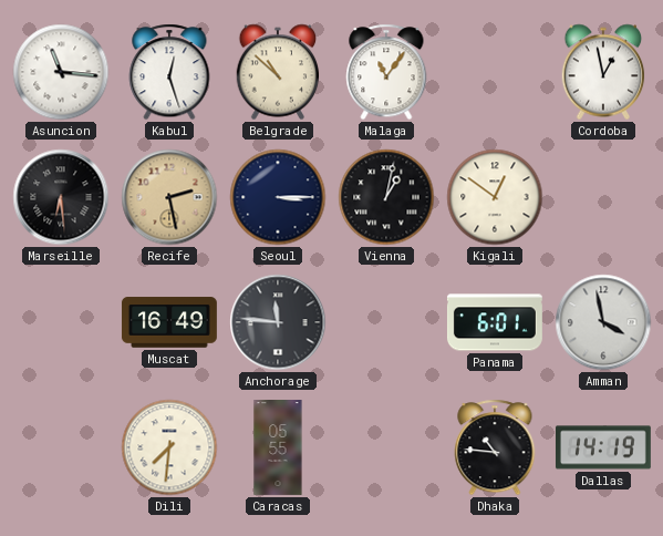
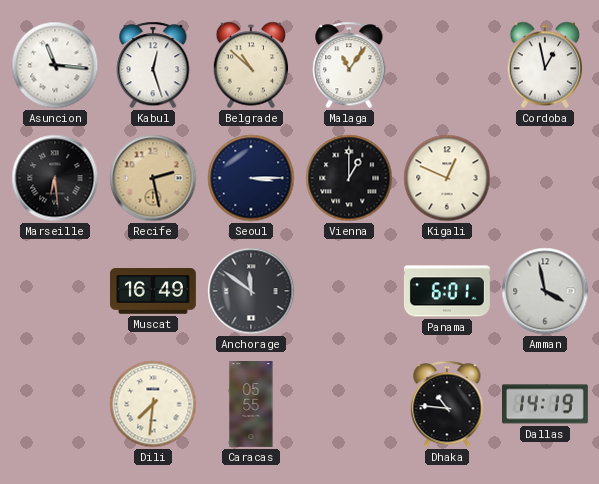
Vienna: 1:02 -> 1:00
Kigali: 12:51 -> 12:49
Anchorage: 11:46 -> 11:51
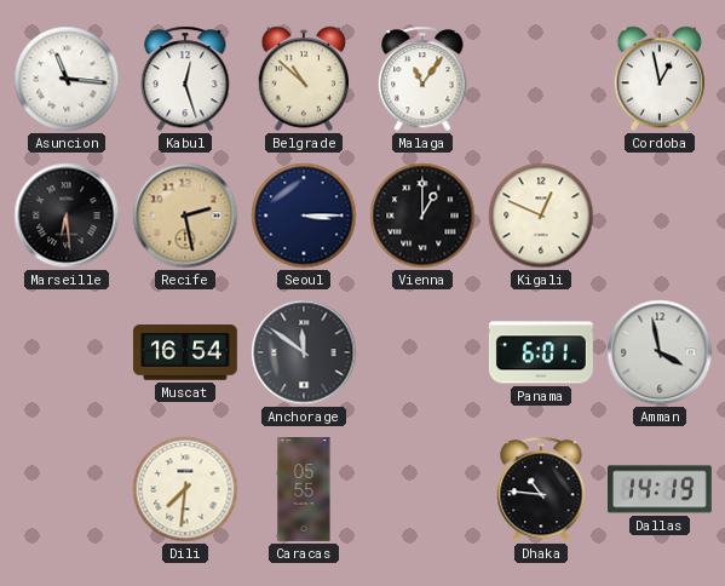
Muscat: 16:49 -> 16:54
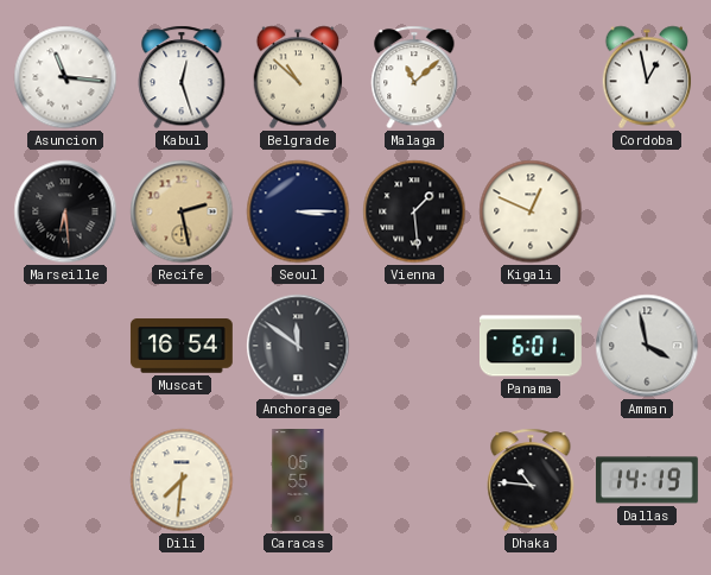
Malaga: 11:06 -> 11:08
Vienna: 1:00 -> 1:29
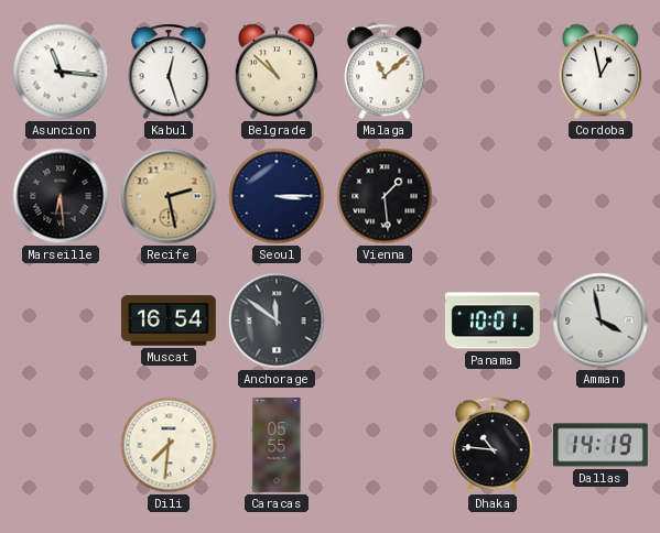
Kigali: 12:49 -> none
Panama: 6:01 -> 10:01
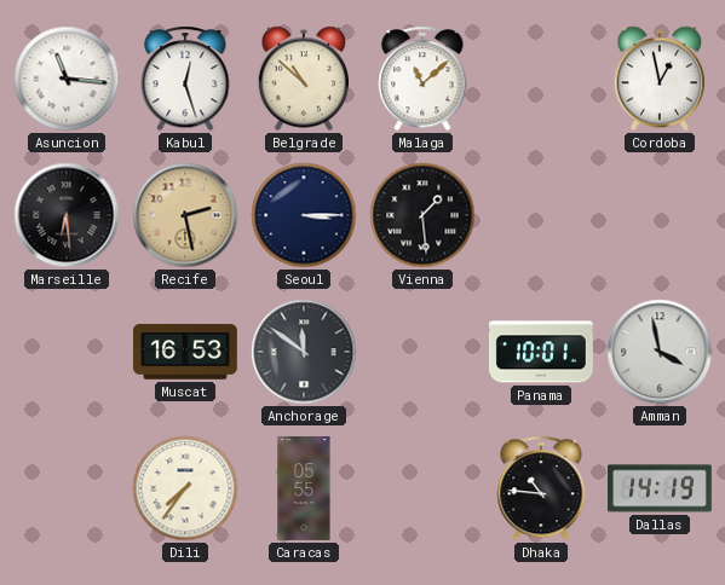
Muscat: 16:54 -> 16:53
Dili: 7:31 -> 7:36
